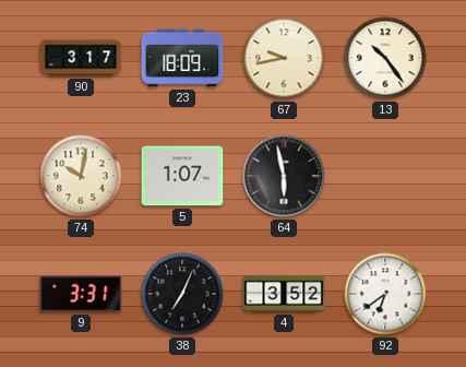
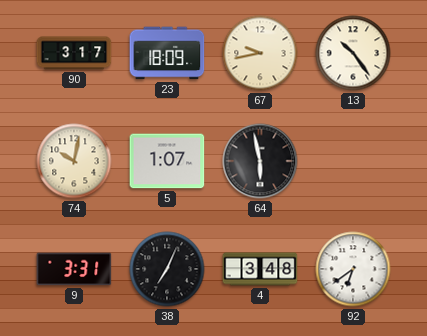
4: 3:52 -> 3:48
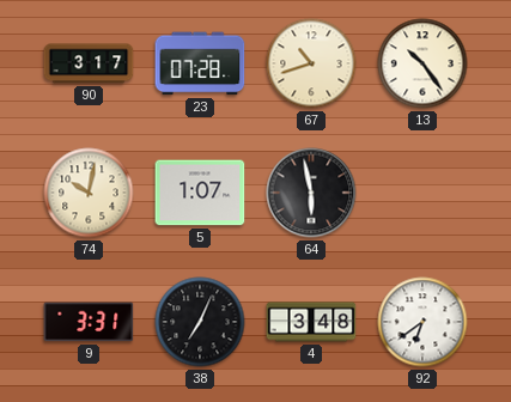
23: 18:09 -> 07:28
67: 9:43 -> 10:42
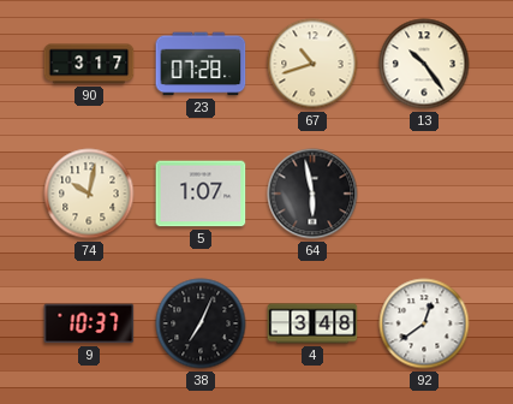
9: 3:31 -> 10:37
92: 6:39 -> 12:39
